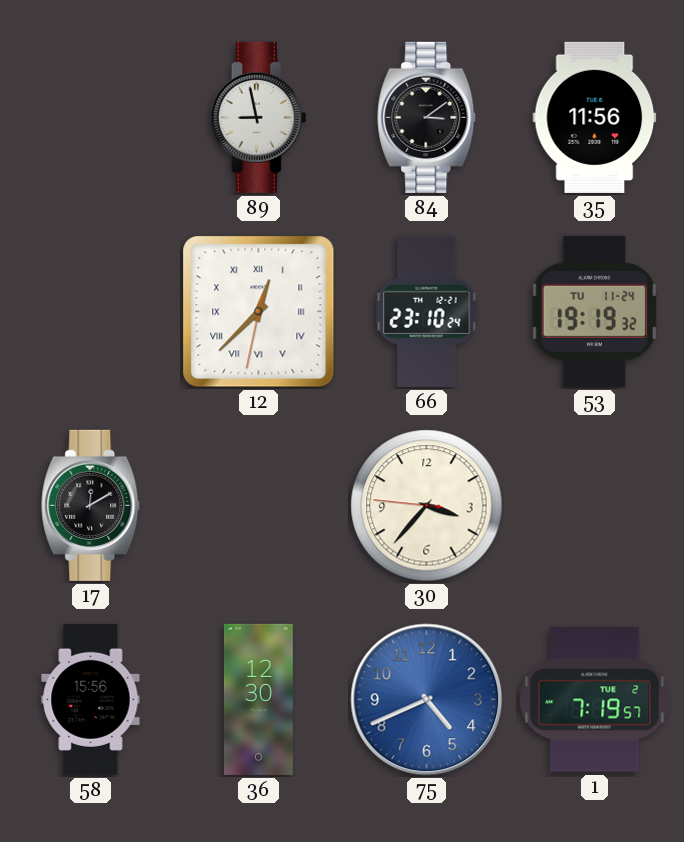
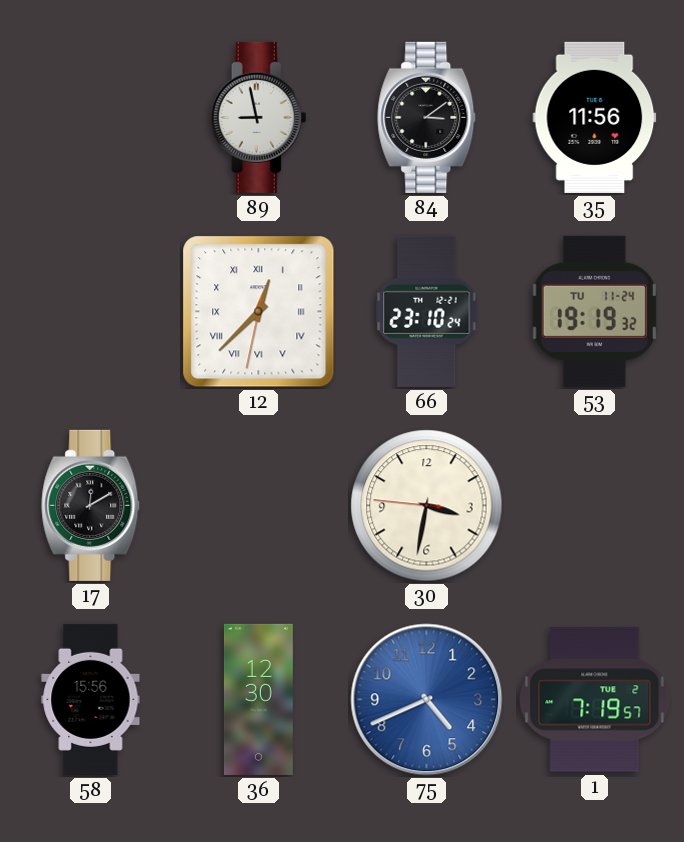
30: 3:36 -> 3:31
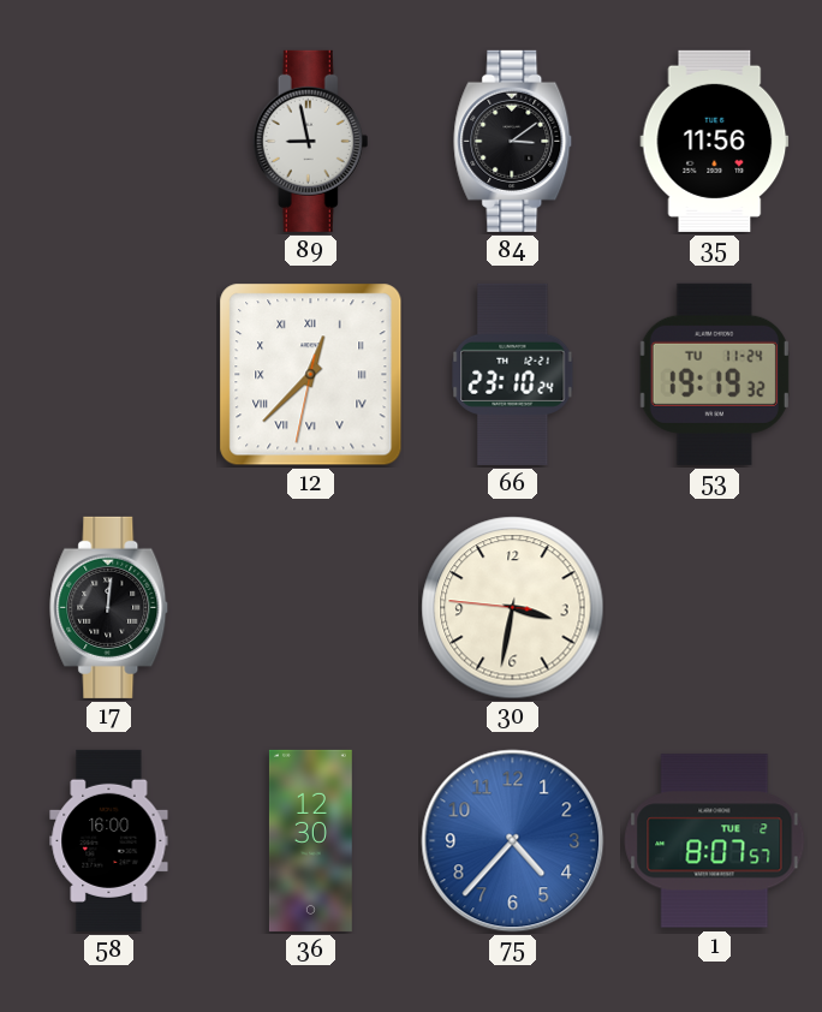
17: 12:10 -> 12:01
58: 15:56 -> 16:00
75: 4:41 -> 4:37
1: 7:19 -> 8:07
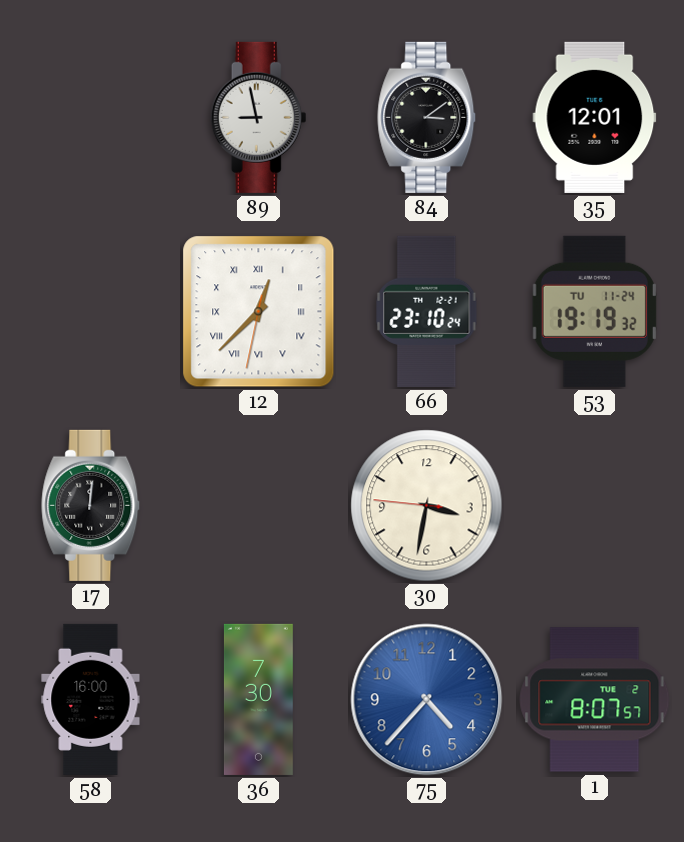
35: 11:56 -> 12:01
36: 12:30 -> 7:30
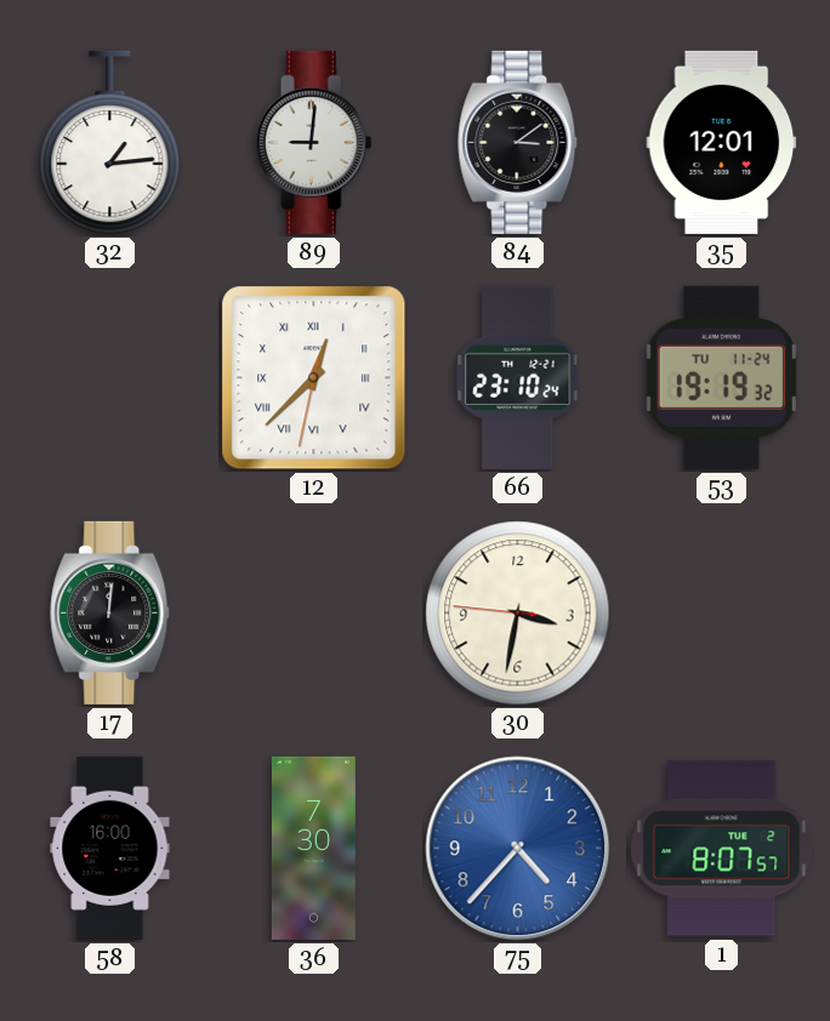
32: none -> 1:14
89: 8:58 -> 9:01
